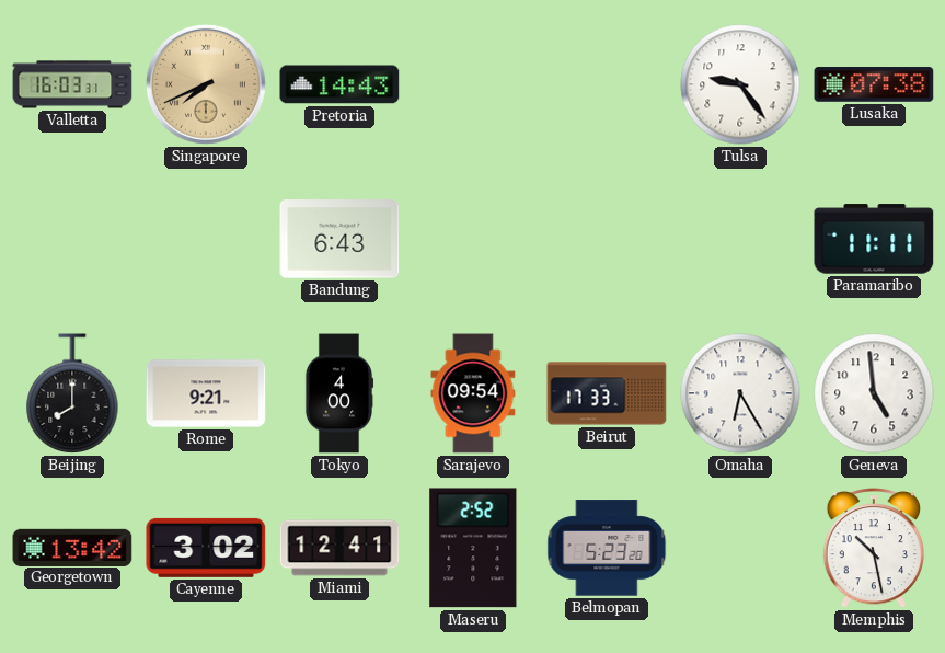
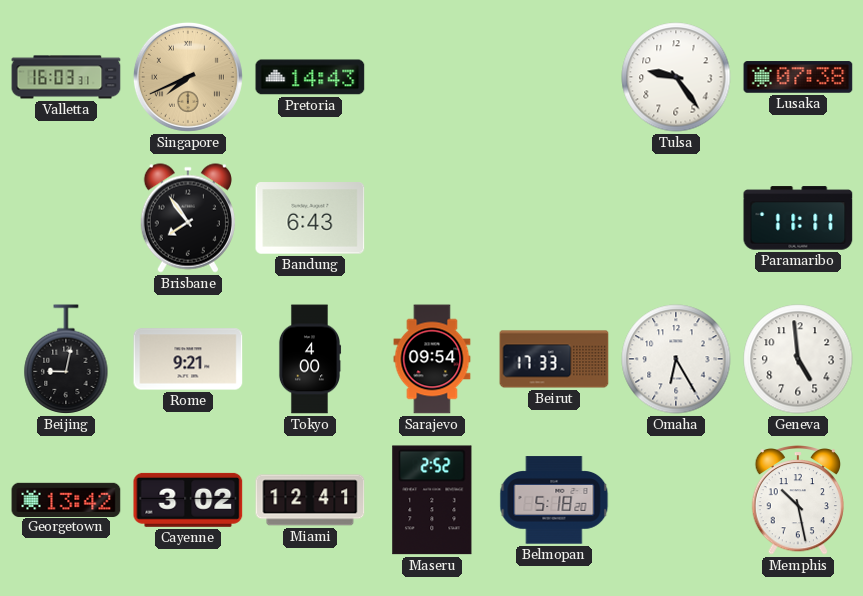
Brisbane: none -> 7:54
Beijing: 8:00 -> 9:02
Belmopan: 5:23 -> 5:18
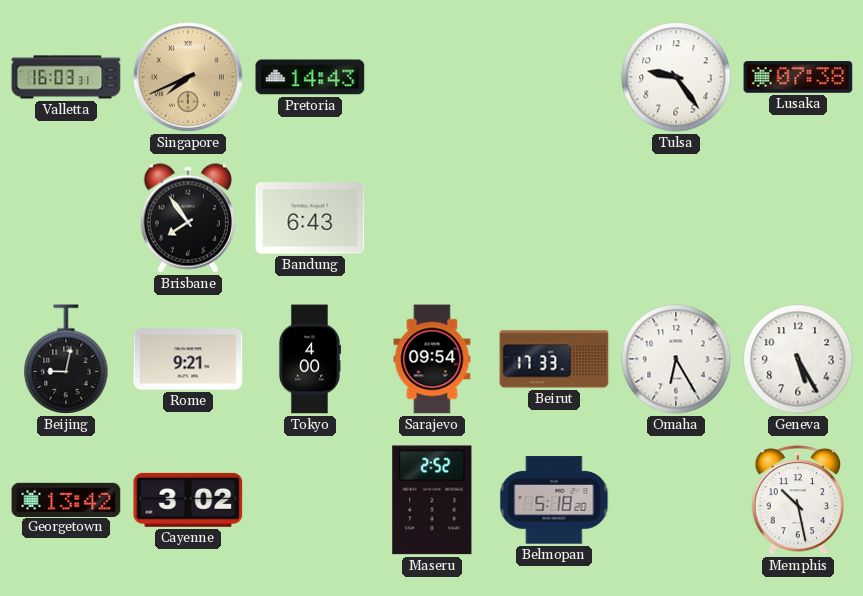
Paramaribo: 11:11 -> none
Geneva: 4:59 -> 5:25
Miami: 12:41 -> none
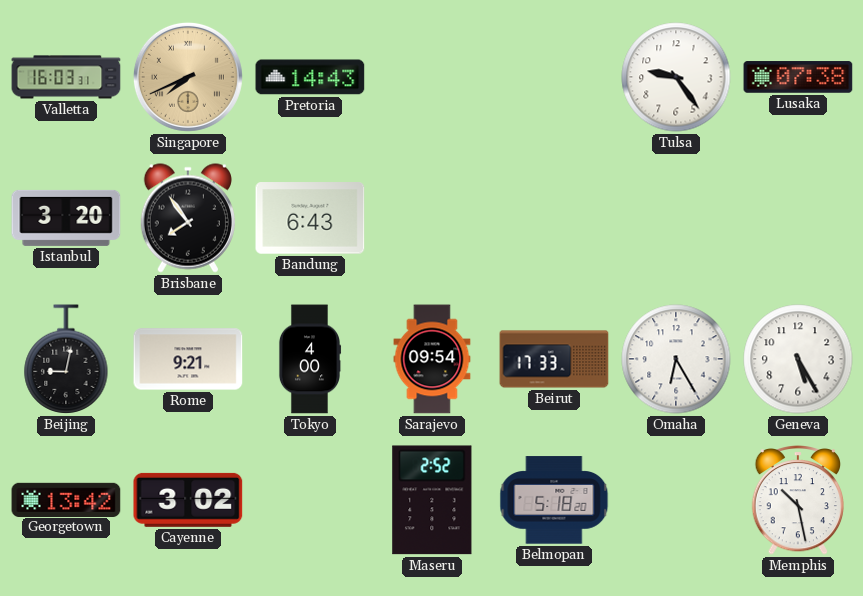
Istanbul: none -> 3:20
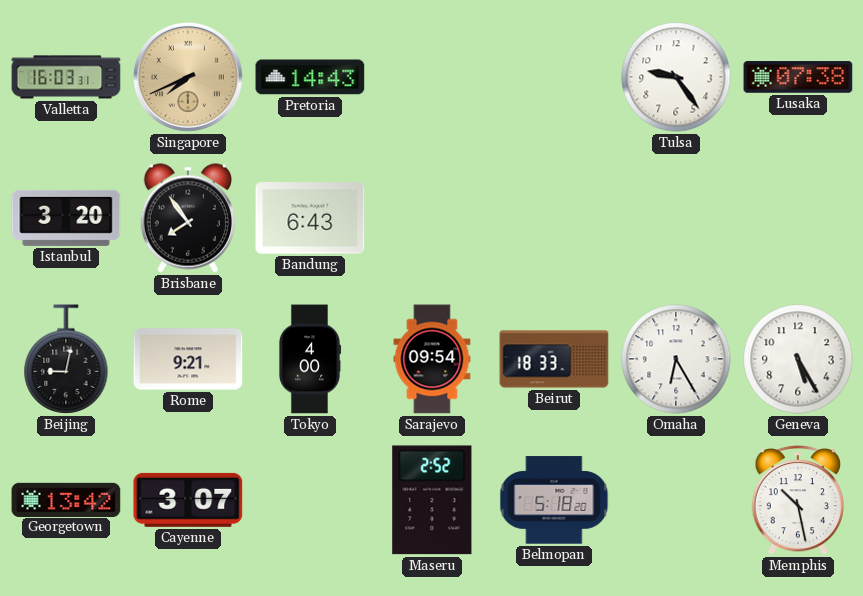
Beirut: 17:33 -> 18:33
Cayenne: 3:02 -> 3:07
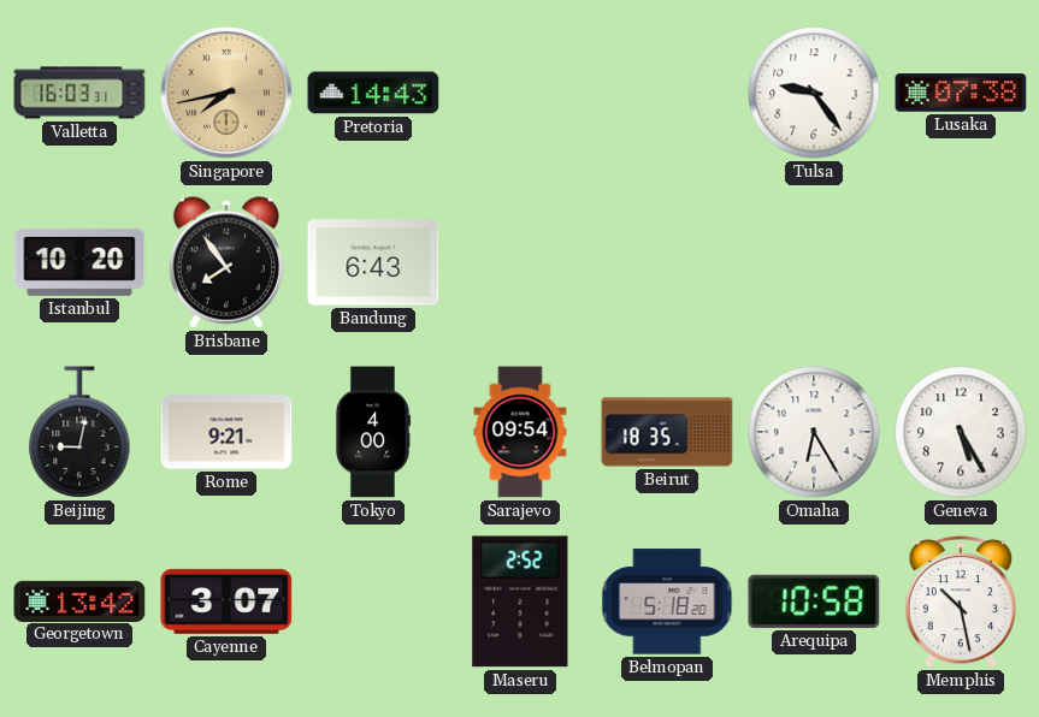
Singapore: 7:41 -> 7:43
Istanbul: 3:20 -> 10:20
Beirut: 18:33 -> 18:35
Arequipa: none -> 10:58
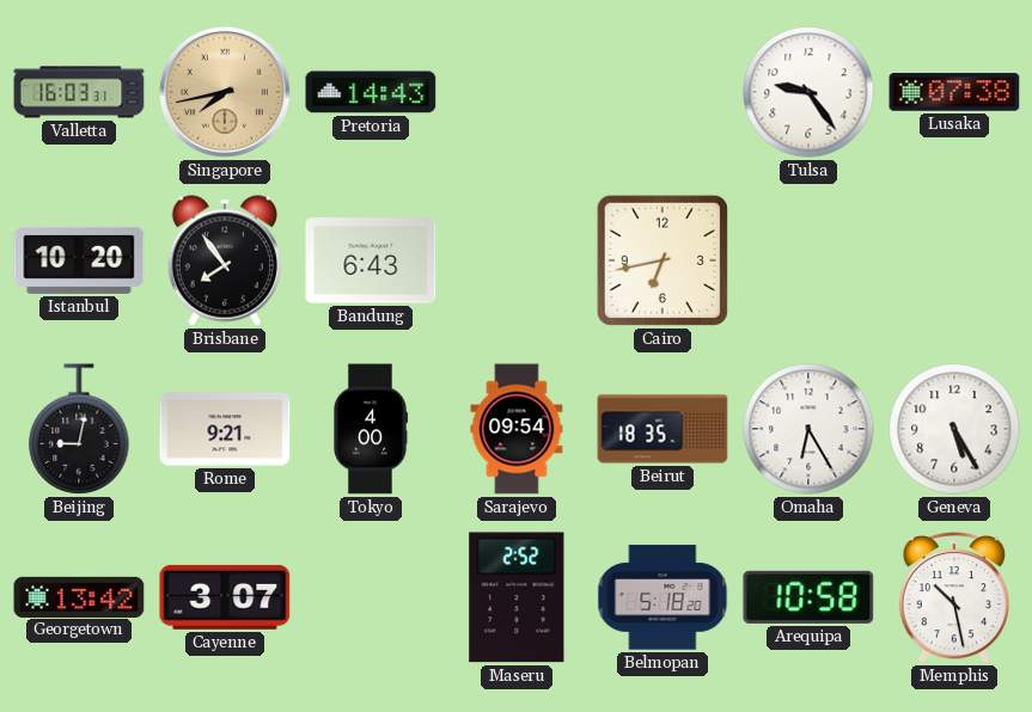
Cairo: none -> 6:43
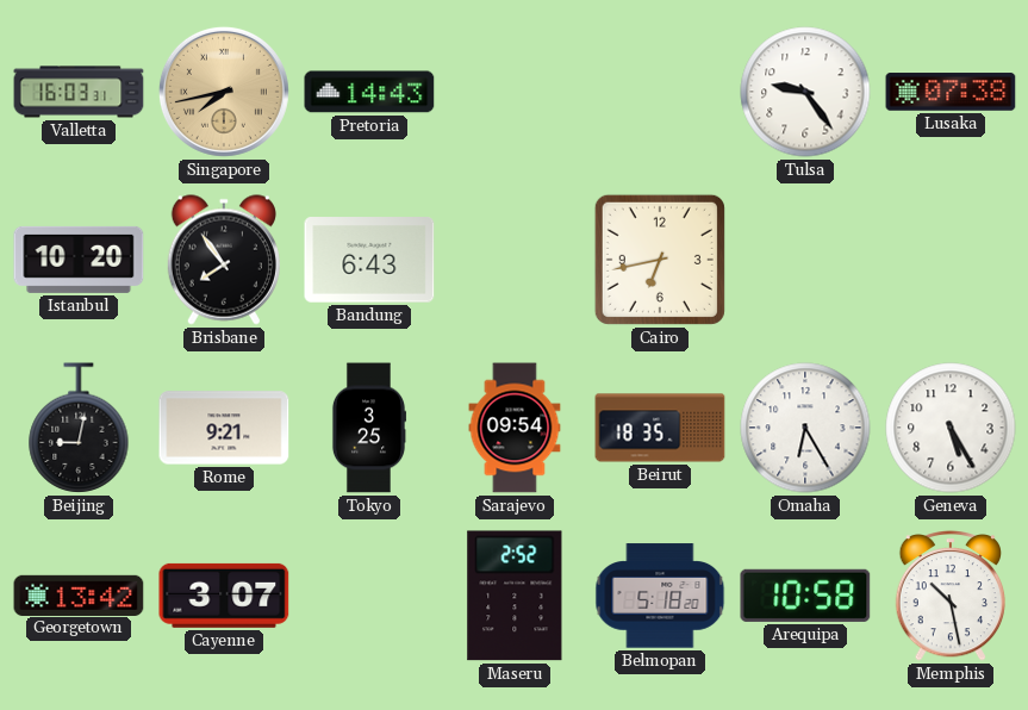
Tokyo: 4:00 -> 3:25
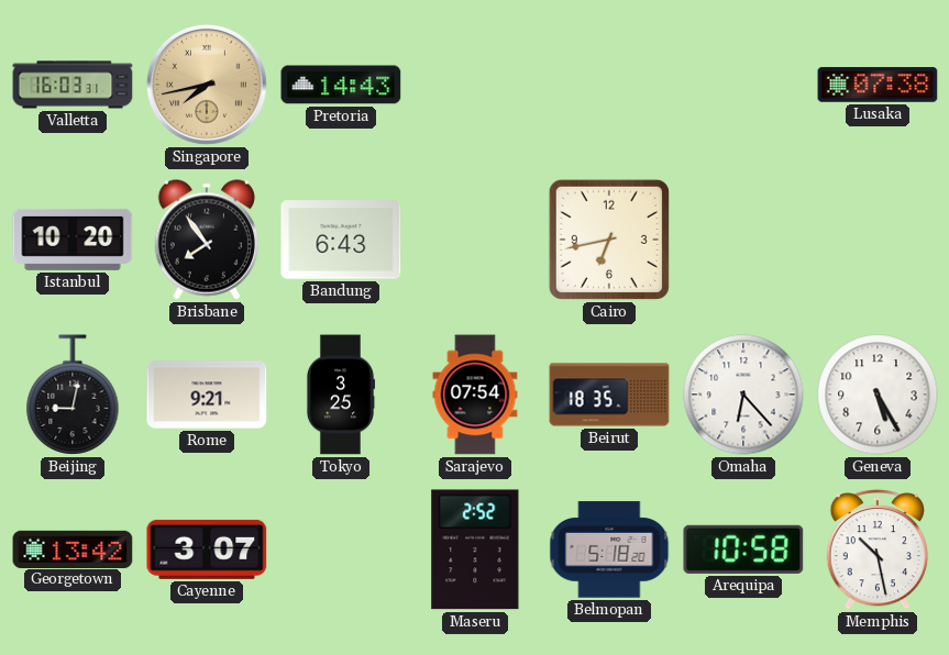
Tulsa: 9:24 -> none
Sarajevo: 09:54 -> 07:54
Omaha: 6:25 -> 6:23
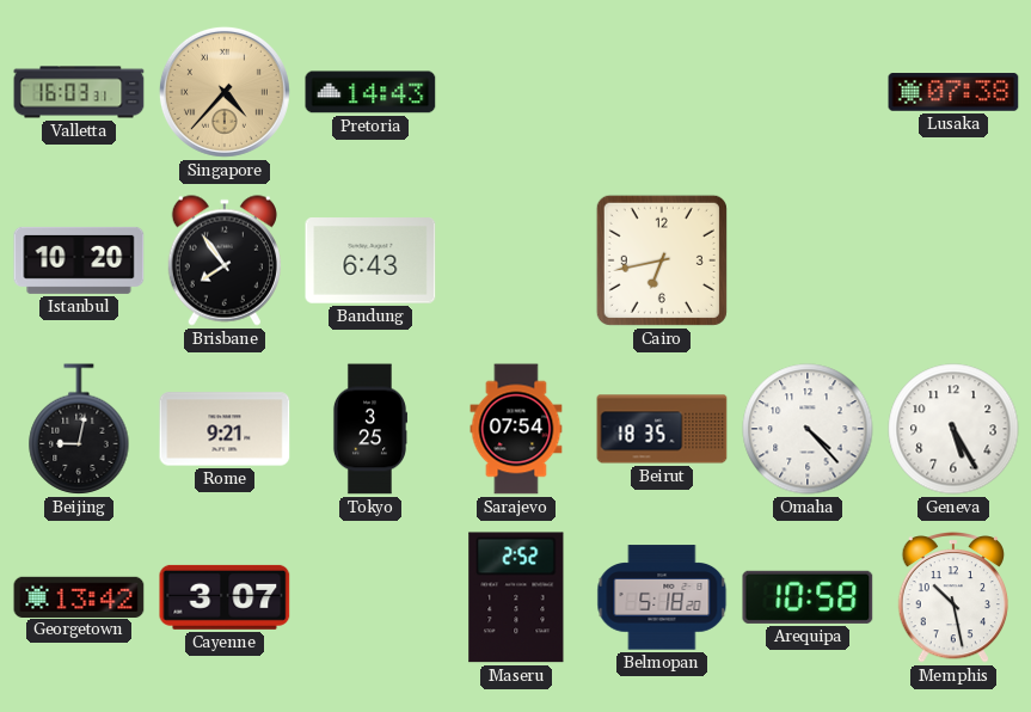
Singapore: 7:43 -> 4:37
Omaha: 6:23 -> 4:23
